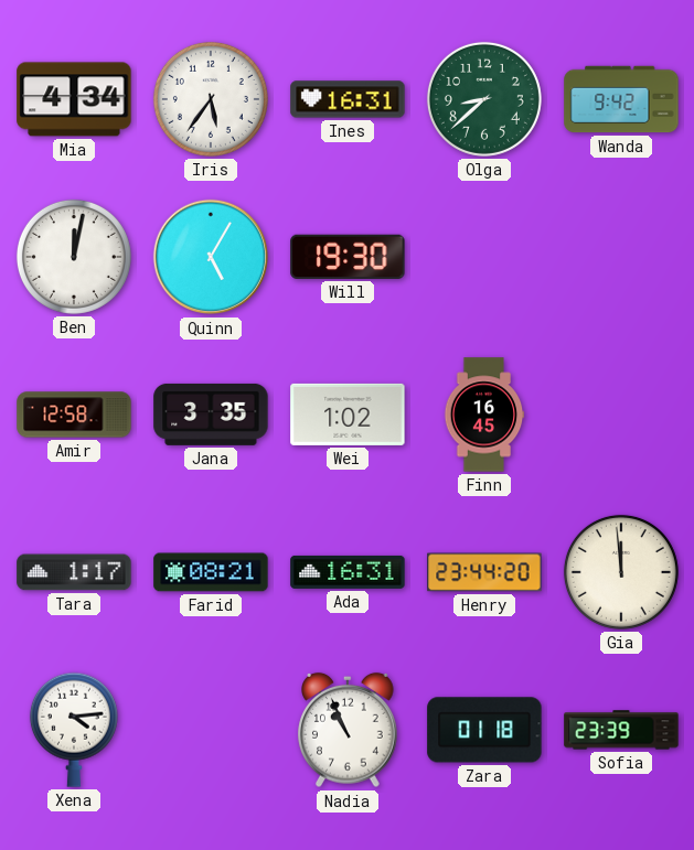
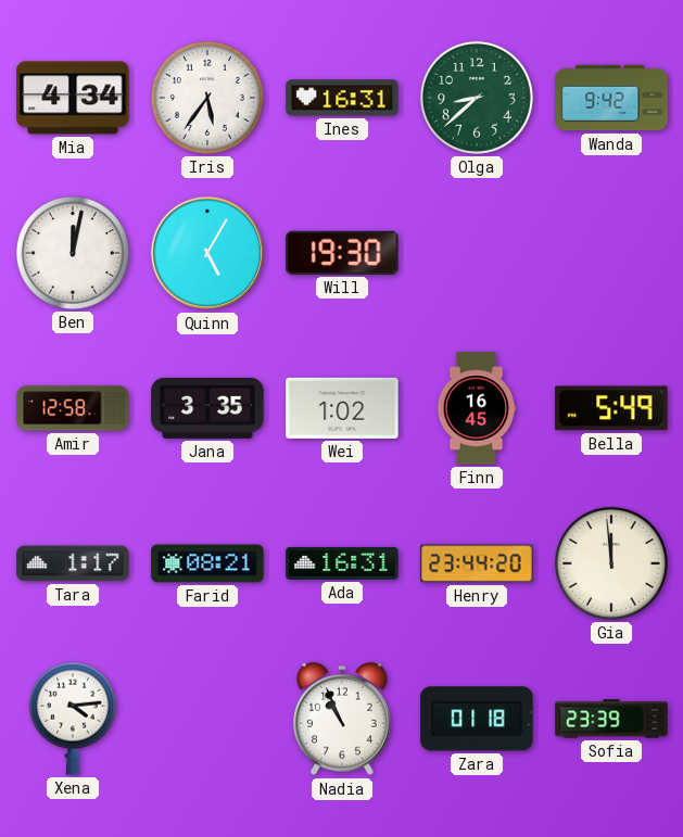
Bella: none -> 5:49
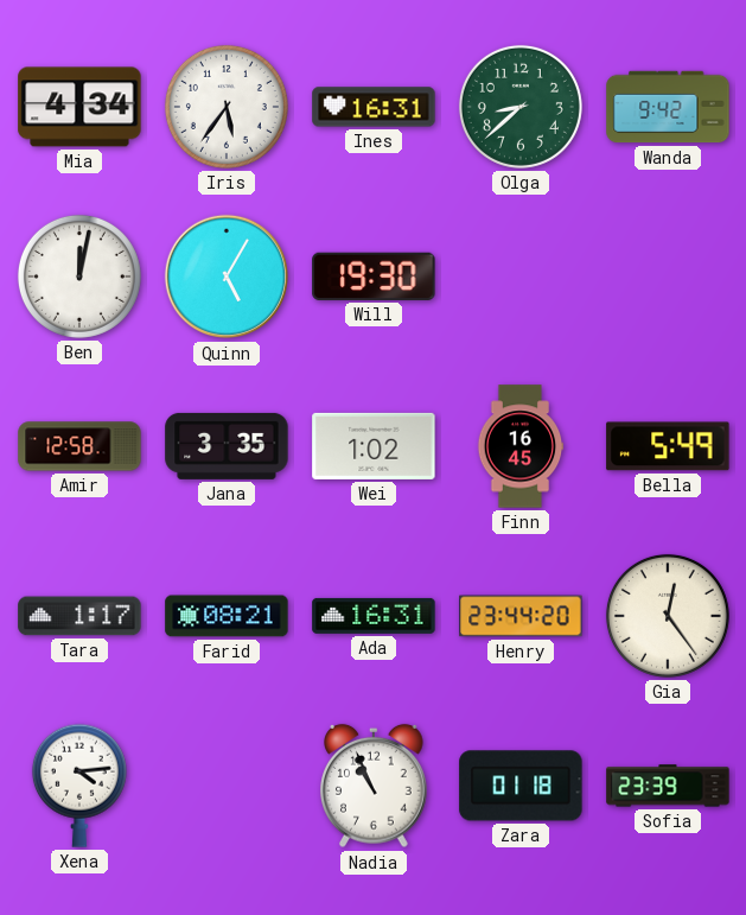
Gia: 11:59 -> 12:24
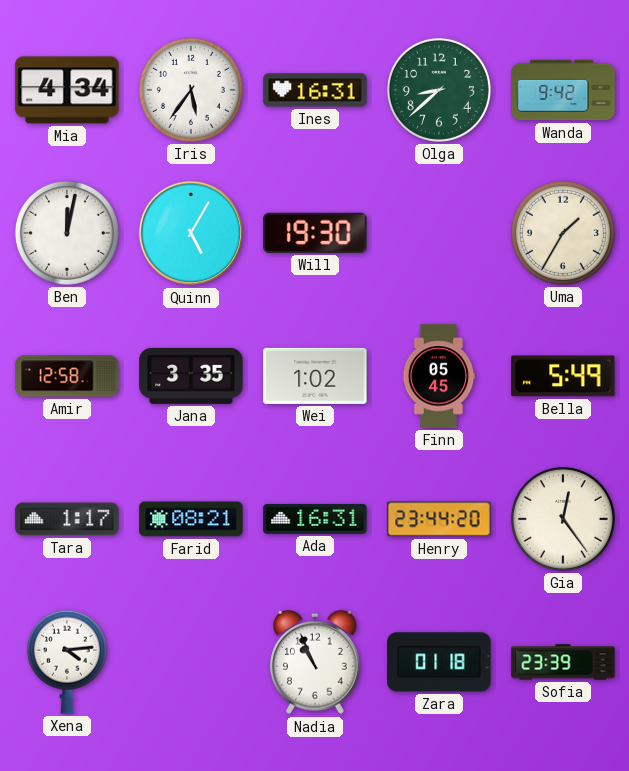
Uma: none -> 1:35
Finn: 16:45 -> 05:45
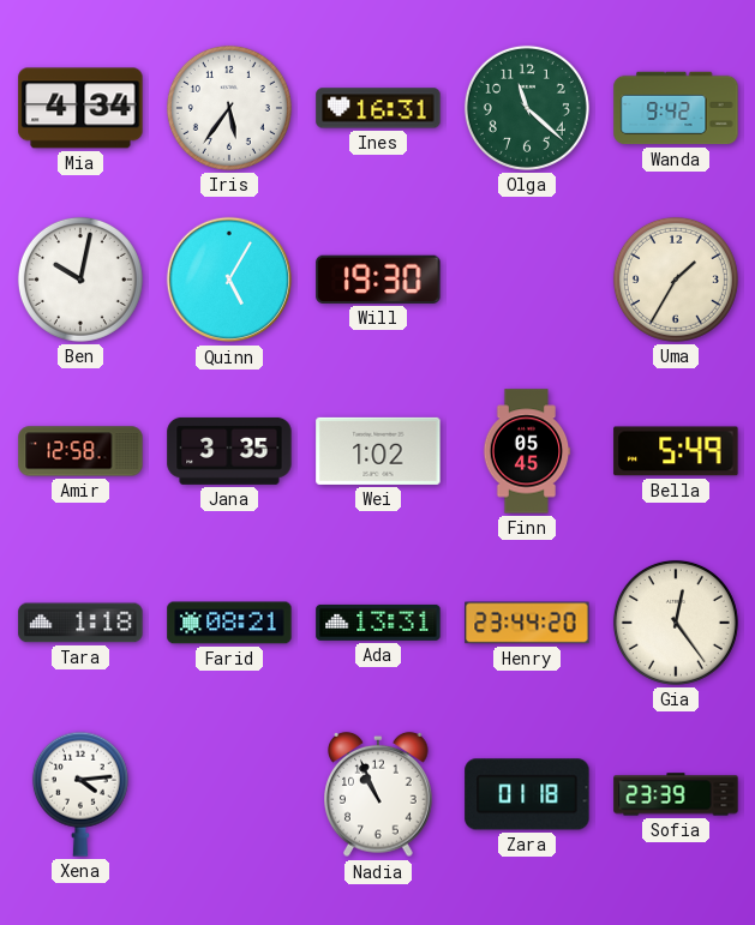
Olga: 8:38 -> 11:22
Ben: 12:02 -> 10:02
Tara: 1:17 -> 1:18
Ada: 16:31 -> 13:31
